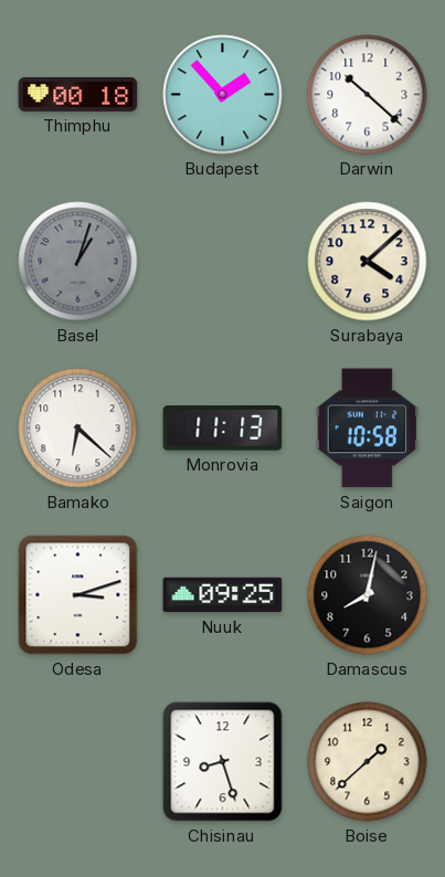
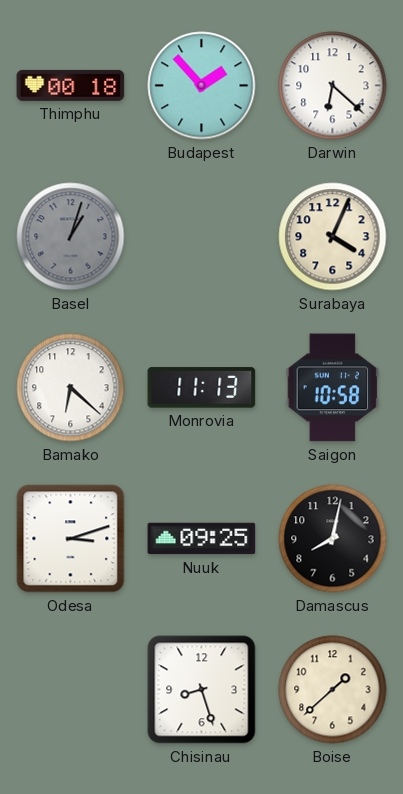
Darwin: 10:22 -> 6:22
Surabaya: 4:08 -> 4:04
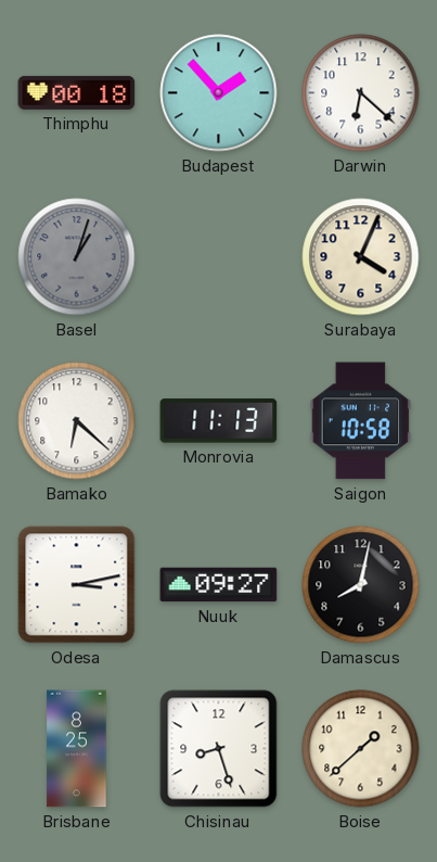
Odesa: 3:12 -> 3:13
Nuuk: 09:25 -> 09:27
Brisbane: none -> 8:25
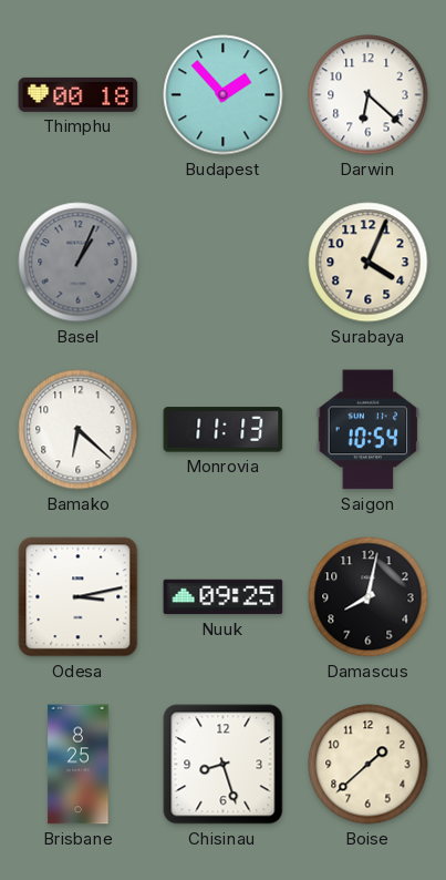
Basel: 1:03 -> 1:04
Saigon: 10:58 -> 10:54
Nuuk: 09:27 -> 09:25
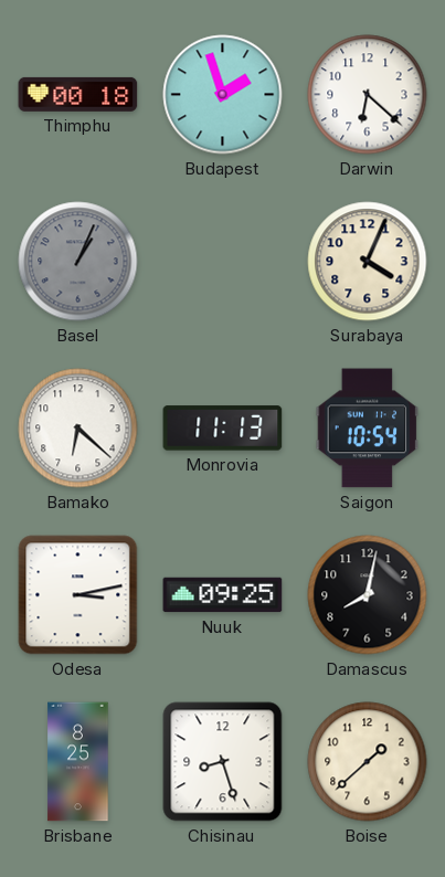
Budapest: 1:53 -> 1:57
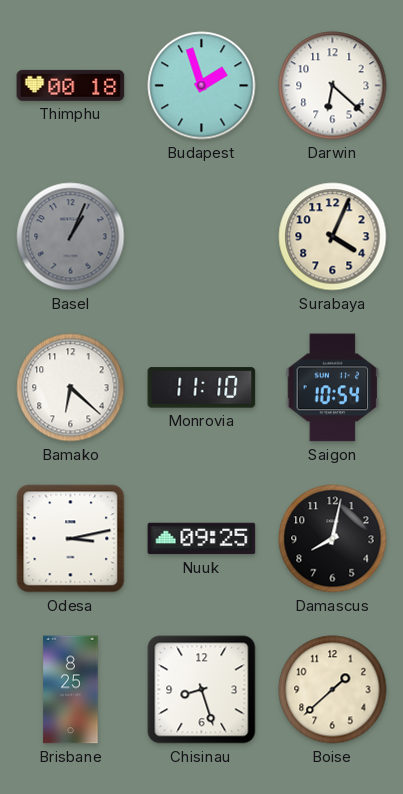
Monrovia: 11:13 -> 11:10
